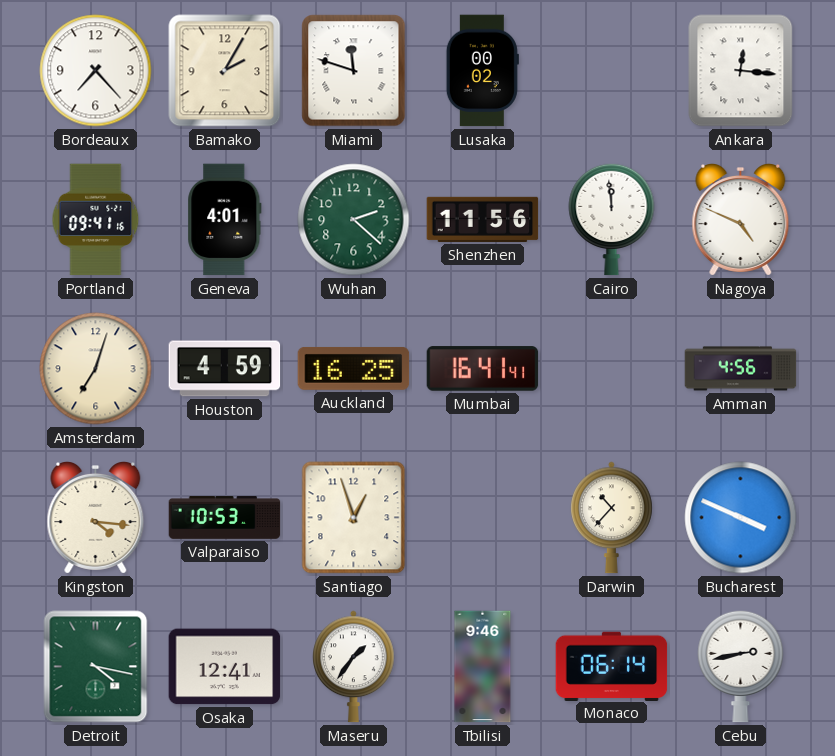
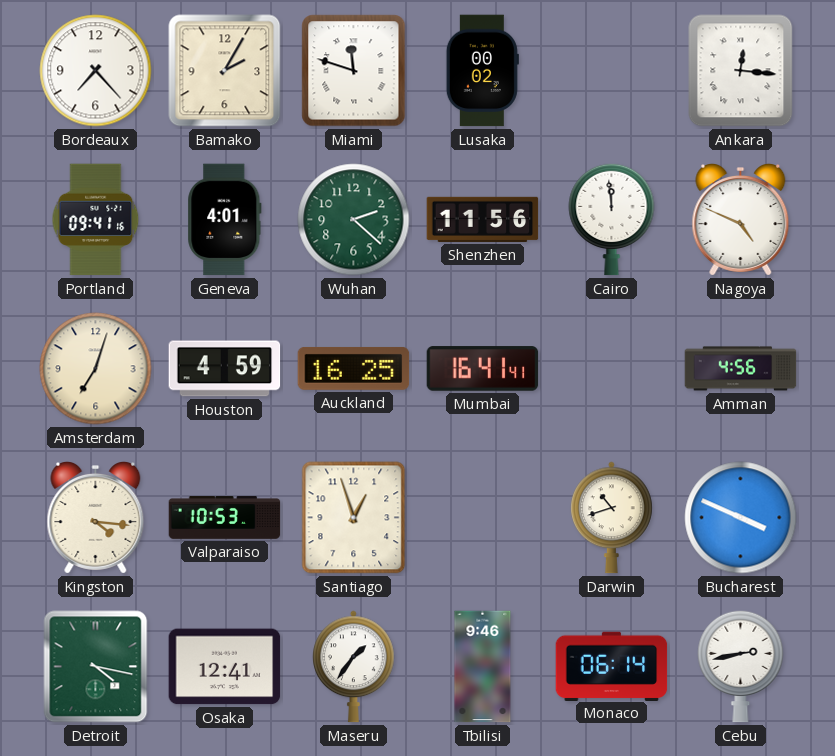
Darwin: 10:37 -> 10:42
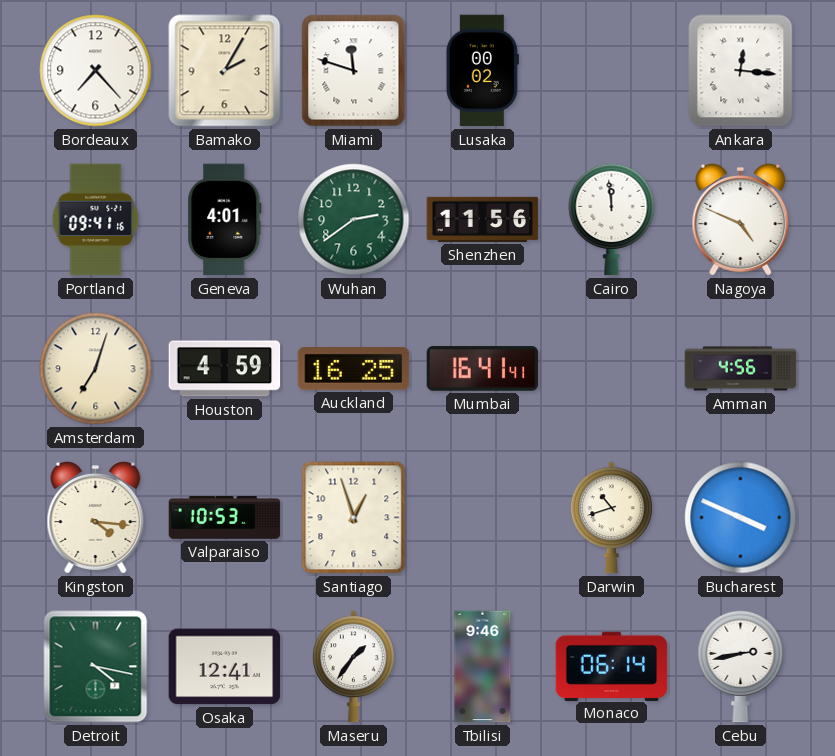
Wuhan: 2:22 -> 2:39
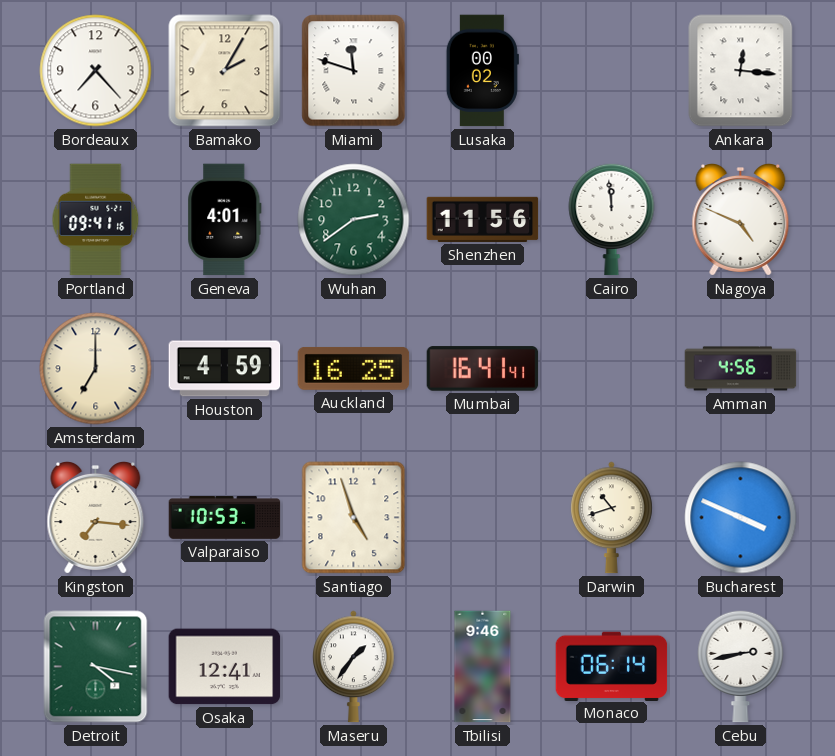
Amsterdam: 7:03 -> 7:00
Kingston: 4:16 -> 7:16
Santiago: 12:57 -> 4:57
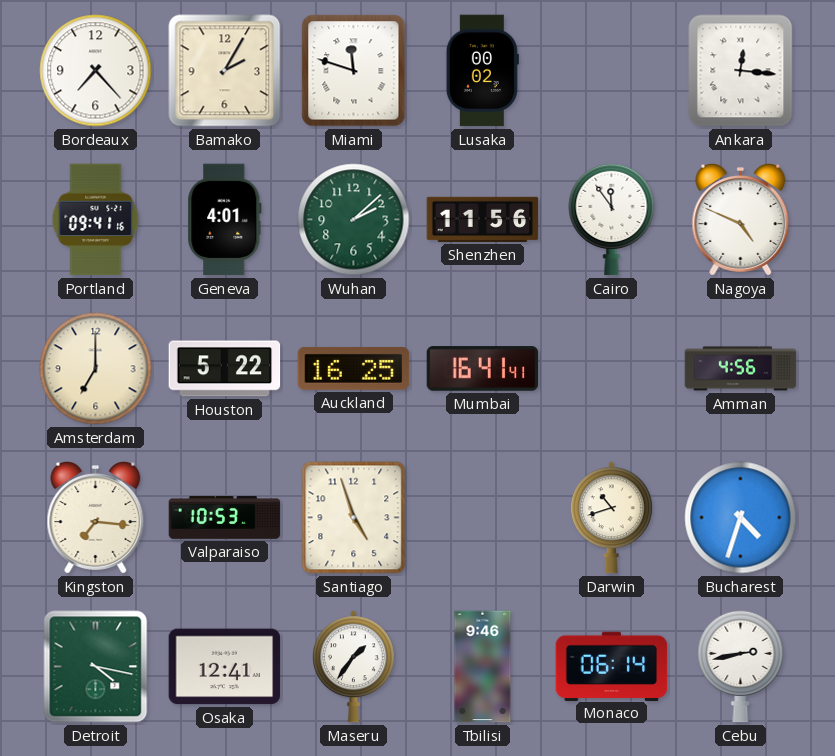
Wuhan: 2:39 -> 2:08
Cairo: 11:59 -> 11:54
Houston: 4:59 -> 5:22
Bucharest: 3:49 -> 4:33
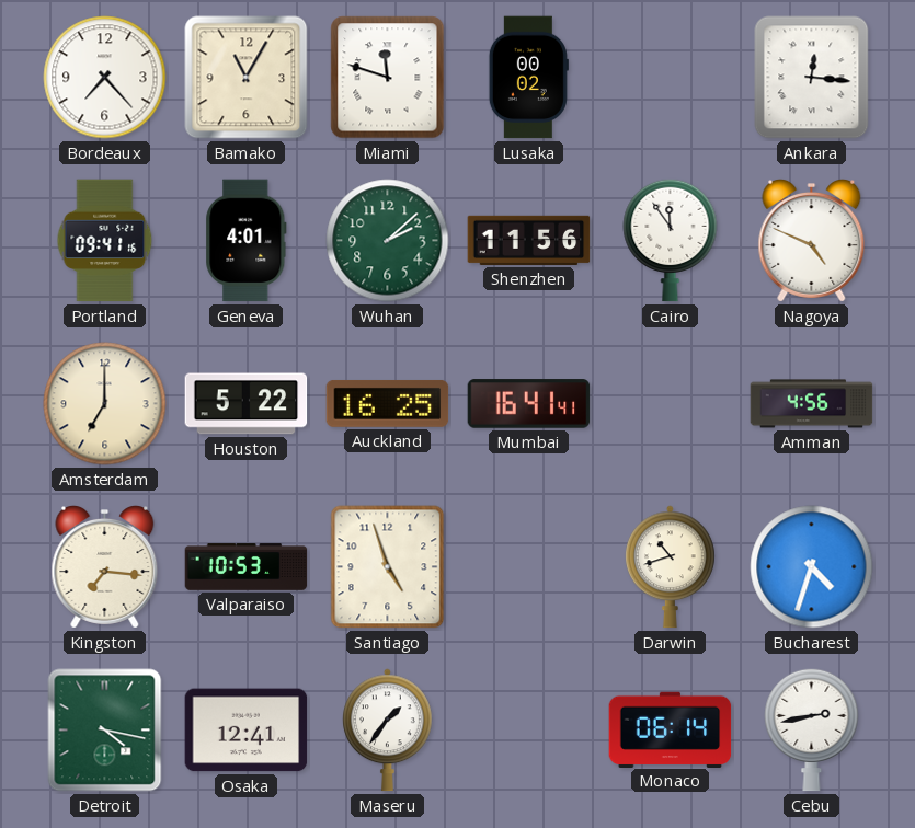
Bamako: 2:05 -> 11:05
Tbilisi: 9:46 -> none
